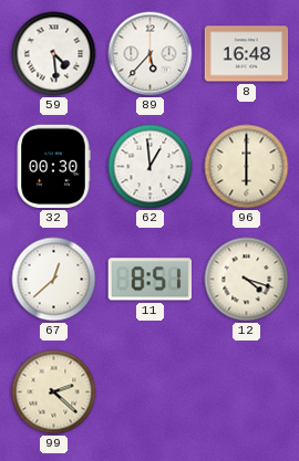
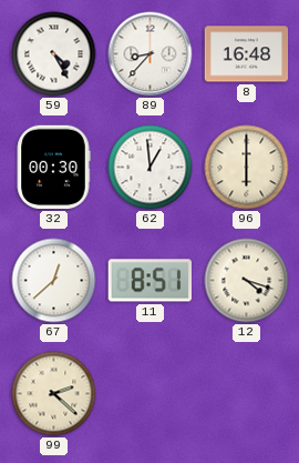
59: 4:29 -> 4:25
89: 5:37 -> 8:37
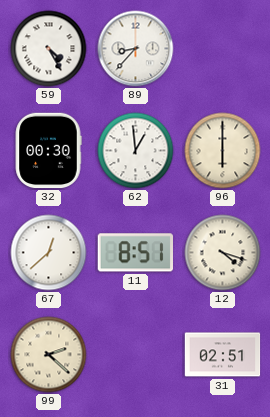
8: 16:48 -> none
31: none -> 02:51
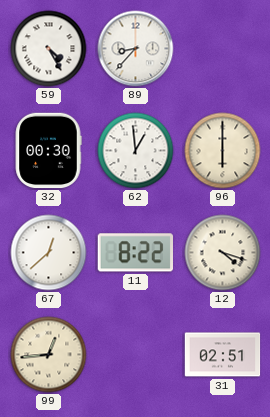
11: 8:51 -> 8:22
99: 2:22 -> 12:44
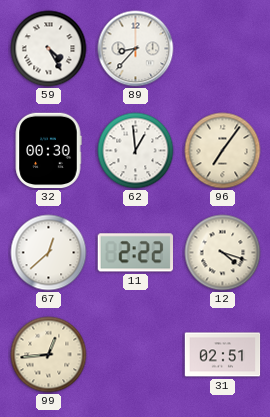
96: 6:00 -> 7:06
11: 8:22 -> 2:22
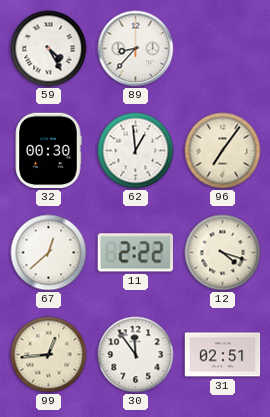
30: none -> 11:54
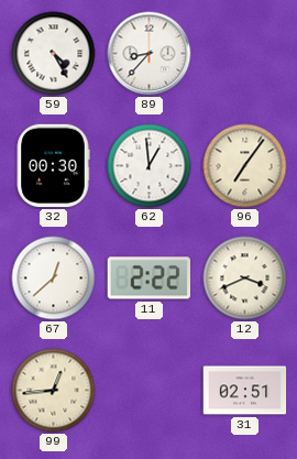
12: 4:18 -> 3:41
30: 11:54 -> none
